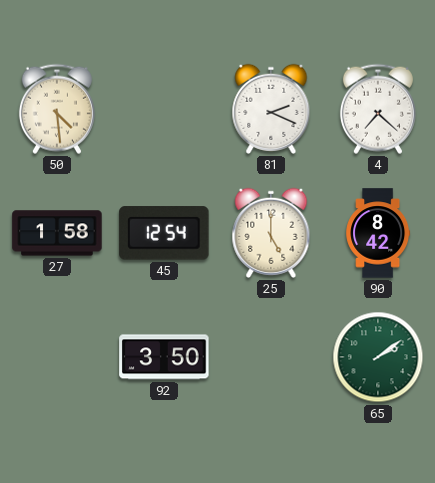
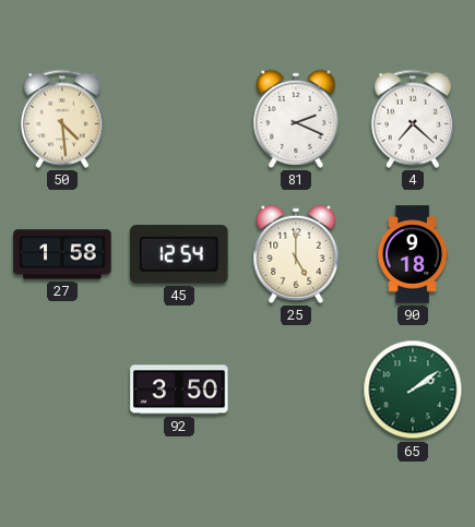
90: 8:42 -> 9:18
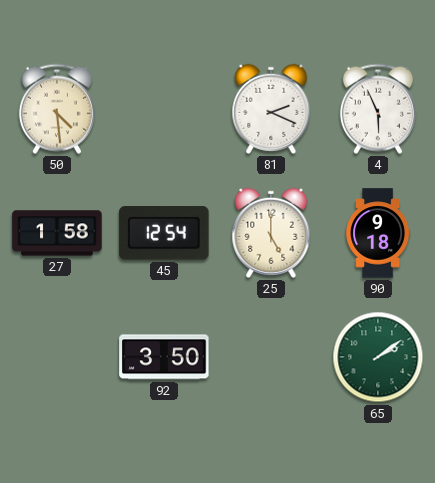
4: 7:22 -> 5:56
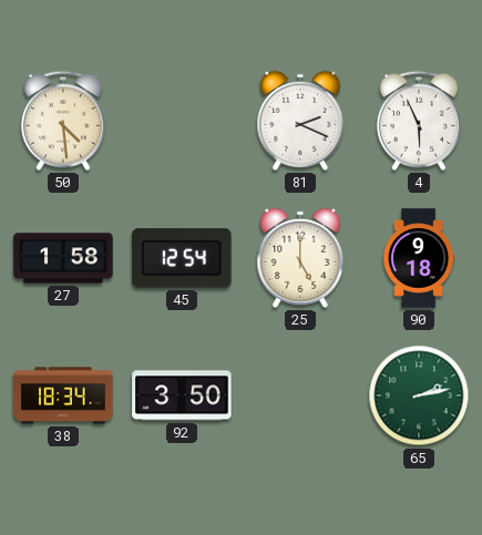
38: none -> 18:34
65: 2:09 -> 2:13
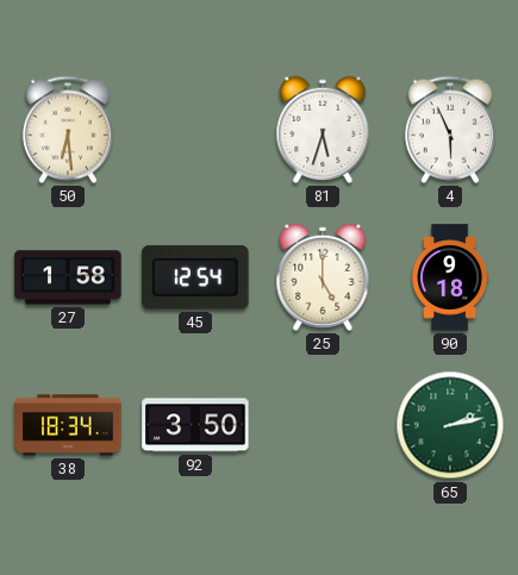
50: 4:29 -> 6:29
81: 2:19 -> 5:33
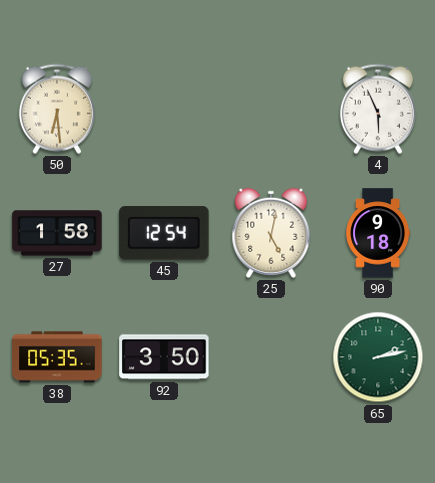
81: 5:33 -> none
25: 5:00 -> 5:02
38: 18:34 -> 05:35
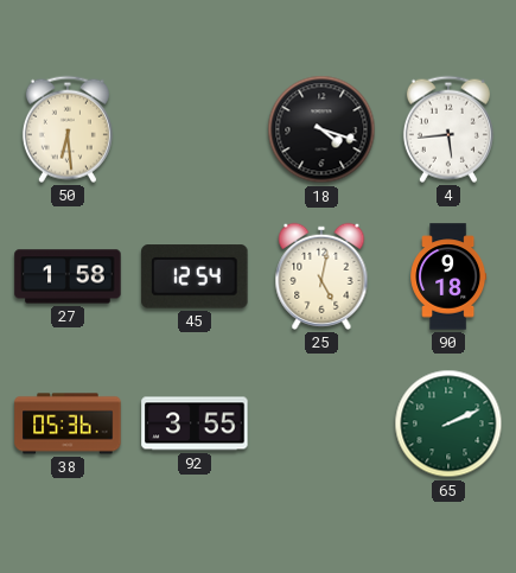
18: none -> 4:18
4: 5:56 -> 5:44
38: 05:35 -> 05:36
92: 3:50 -> 3:55
65: 2:13 -> 2:11
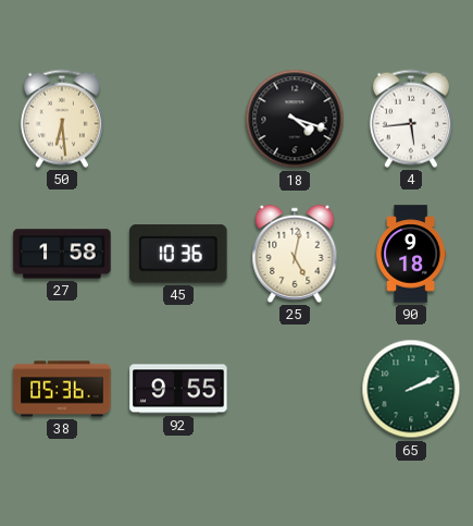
45: 12:54 -> 10:36
92: 3:55 -> 9:55
